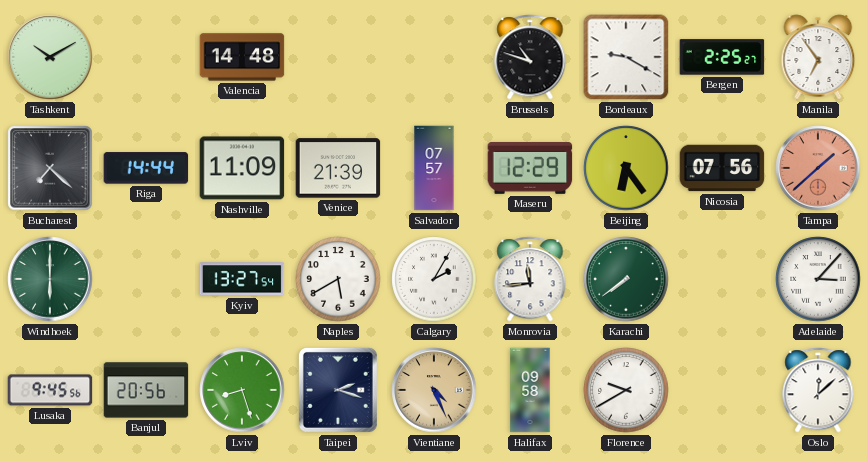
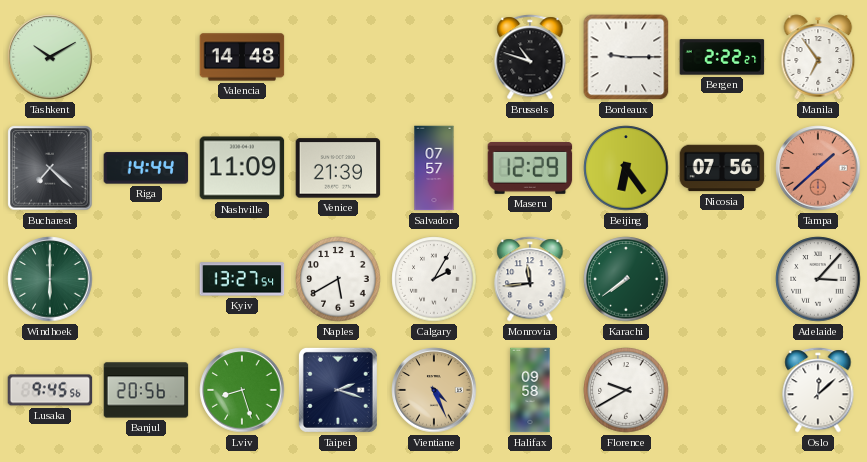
Bordeaux: 9:20 -> 9:15
Bergen: 2:25 -> 2:22
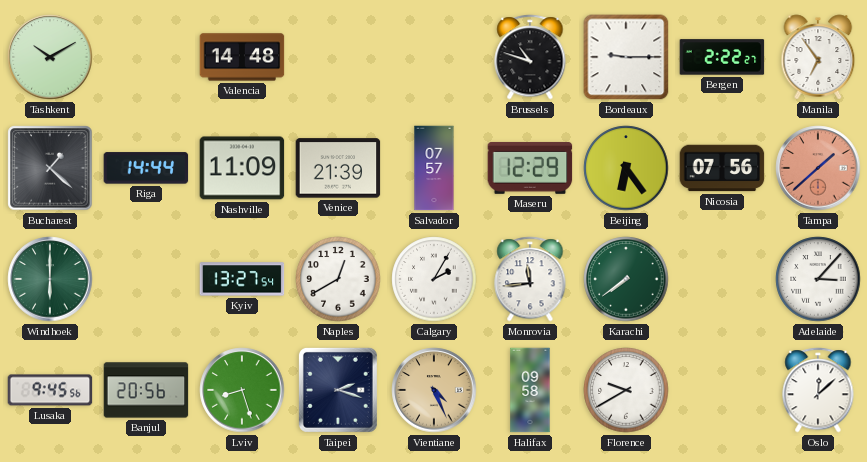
Bucharest: 7:22 -> 1:22
Naples: 5:40 -> 12:40
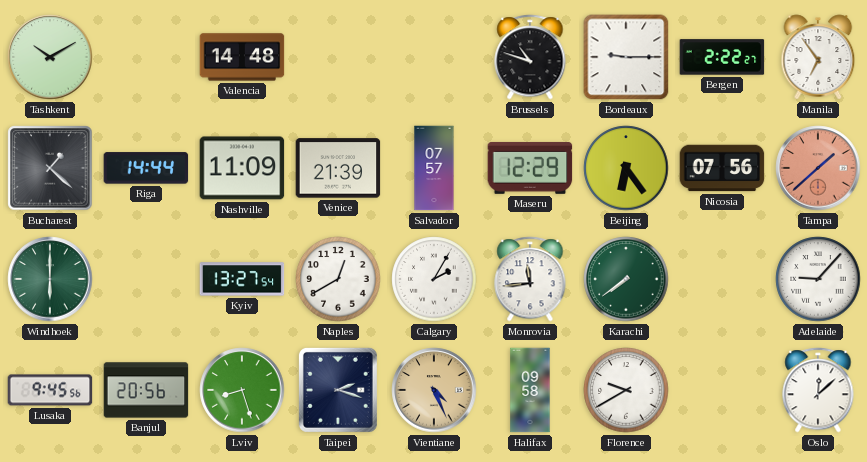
Adelaide: 3:07 -> 9:07
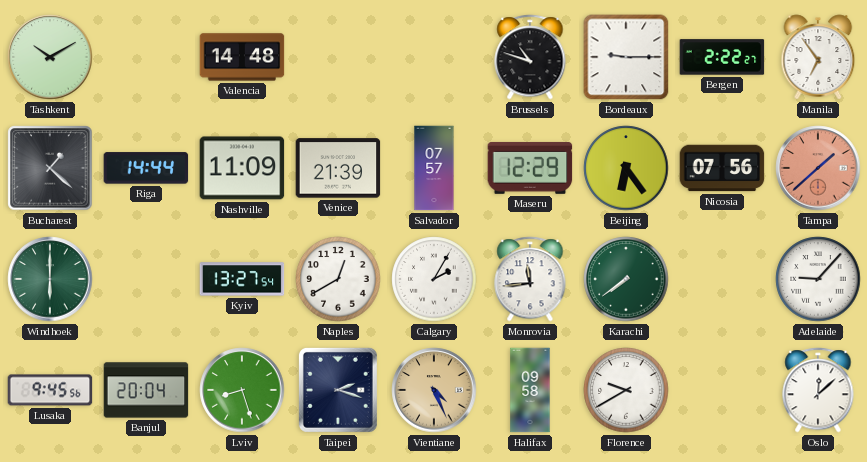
Banjul: 20:56 -> 20:04
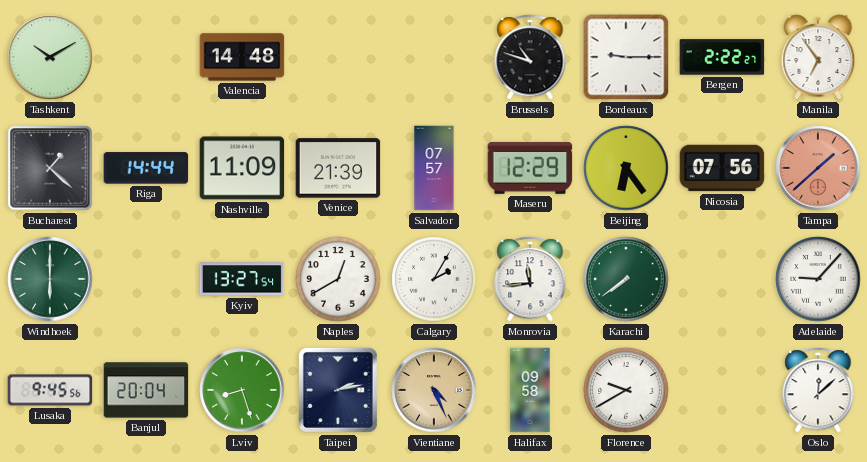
Taipei: 2:18 -> 2:13
